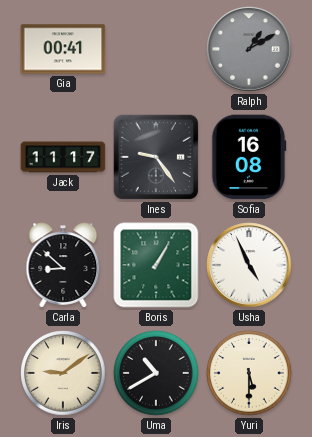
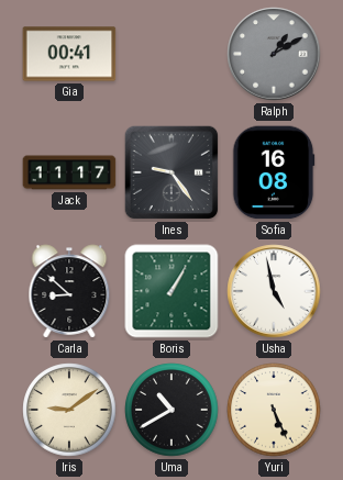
Usha: 4:56 -> 4:58
Yuri: 5:30 -> 5:26
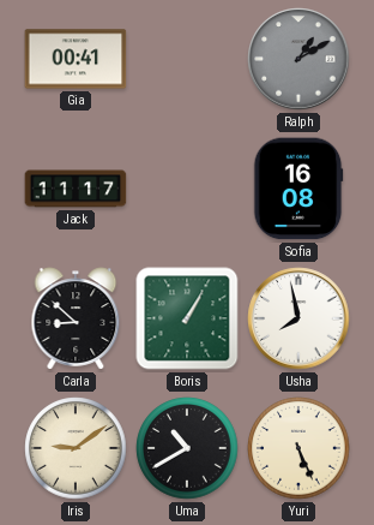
Ines: 9:24 -> none
Usha: 4:58 -> 7:58
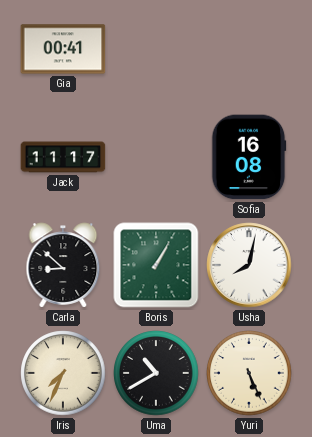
Ralph: 1:10 -> none
Usha: 7:58 -> 8:02
Iris: 9:09 -> 7:34
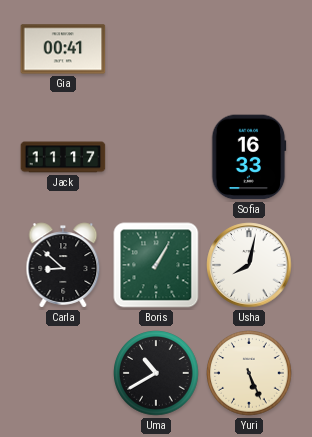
Sofia: 16:08 -> 16:33
Iris: 7:34 -> none
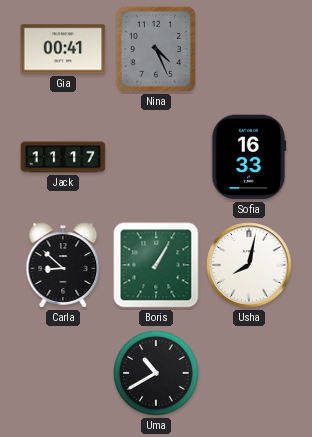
Nina: none -> 4:26
Yuri: 5:26 -> none
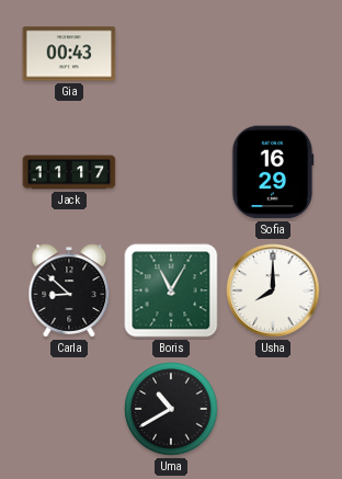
Gia: 00:41 -> 00:43
Nina: 4:26 -> none
Sofia: 16:33 -> 16:29
Boris: 1:05 -> 11:05
Usha: 8:02 -> 8:00
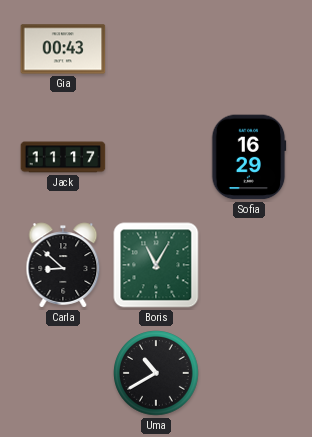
Usha: 8:00 -> none
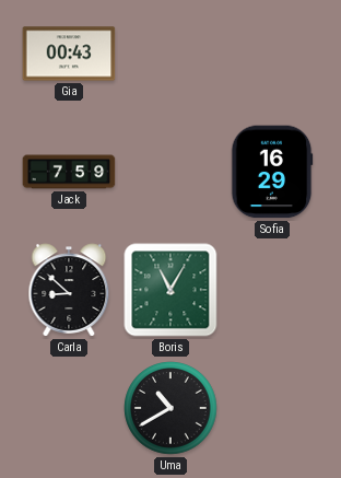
Jack: 11:17 -> 7:59
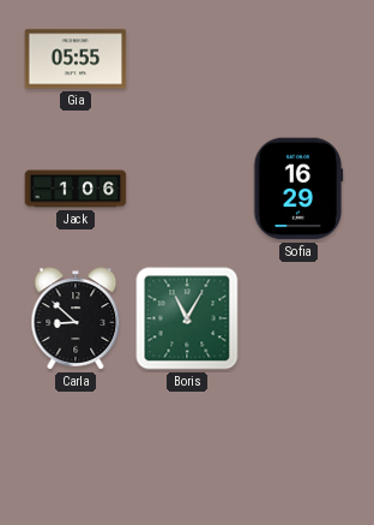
Gia: 00:43 -> 05:55
Jack: 7:59 -> 1:06
Uma: 10:40 -> none
